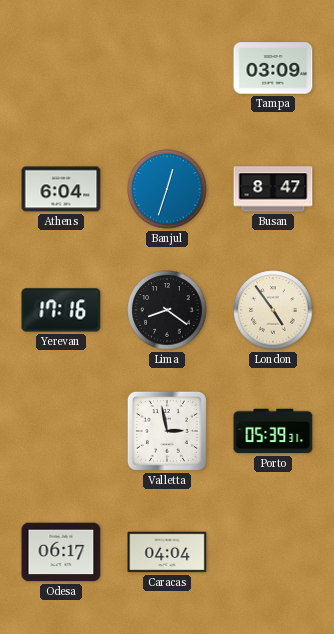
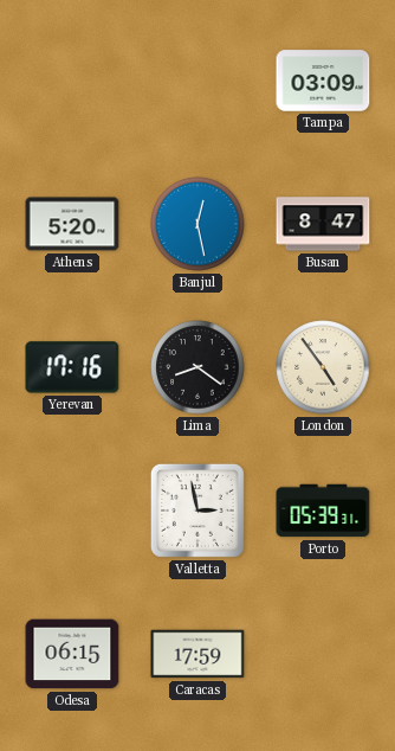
Athens: 6:04 -> 5:20
Banjul: 12:33 -> 12:28
Odesa: 06:17 -> 06:15
Caracas: 04:04 -> 17:59
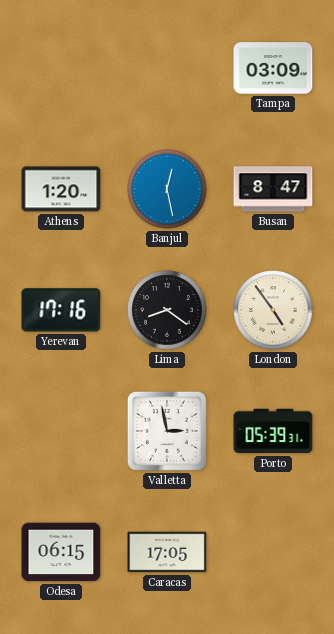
Athens: 5:20 -> 1:20
Caracas: 17:59 -> 17:05
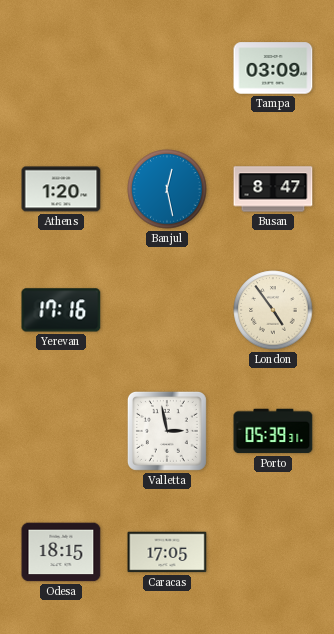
Lima: 8:21 -> none
Odesa: 06:15 -> 18:15
